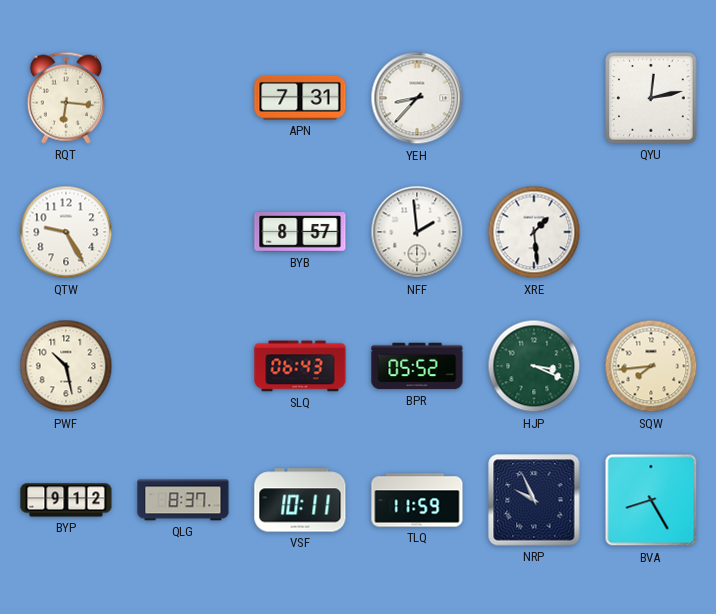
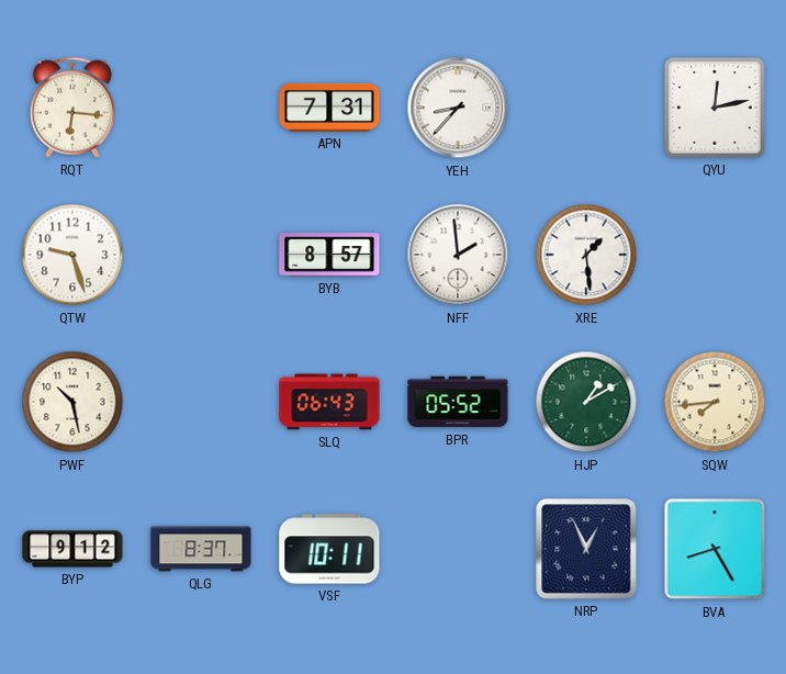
QTW: 9:25 -> 9:27
HJP: 3:19 -> 1:10
TLQ: 11:59 -> none
NRP: 9:56 -> 12:56
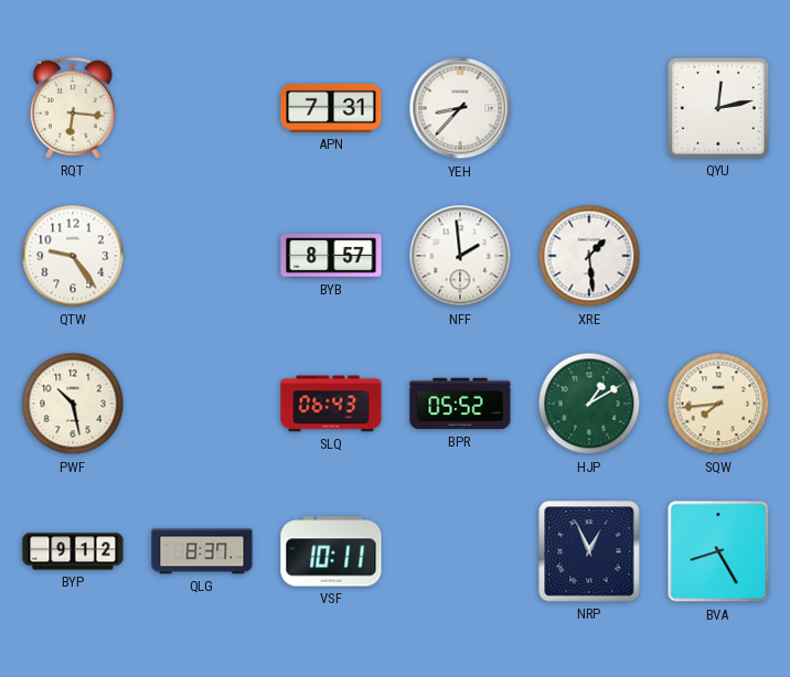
QTW: 9:27 -> 9:24
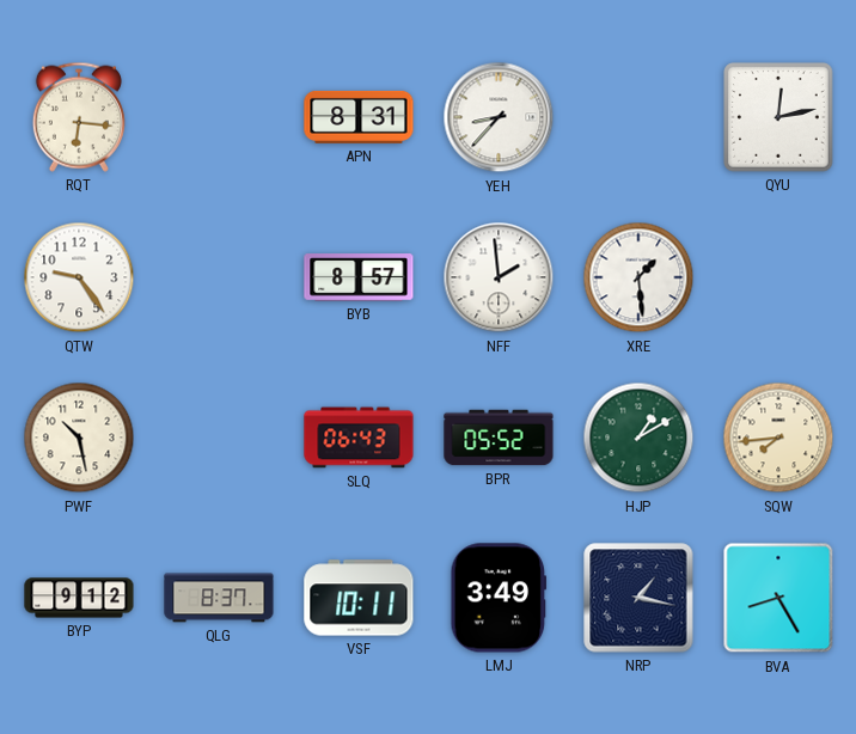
APN: 7:31 -> 8:31
LMJ: none -> 3:49
NRP: 12:56 -> 1:17
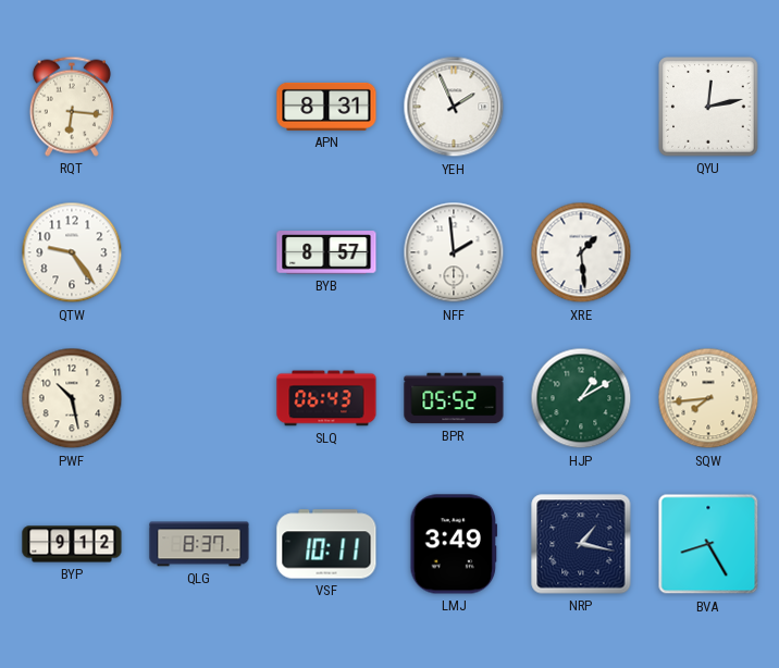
YEH: 8:37 -> 1:56
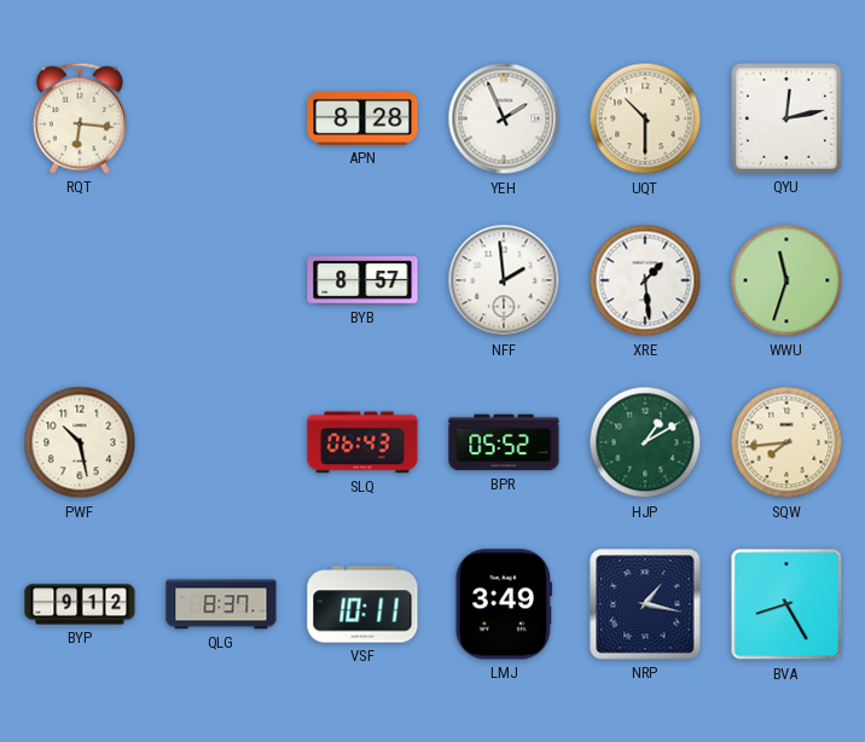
APN: 8:31 -> 8:28
UQT: none -> 10:30
QTW: 9:24 -> none
WWU: none -> 11:33
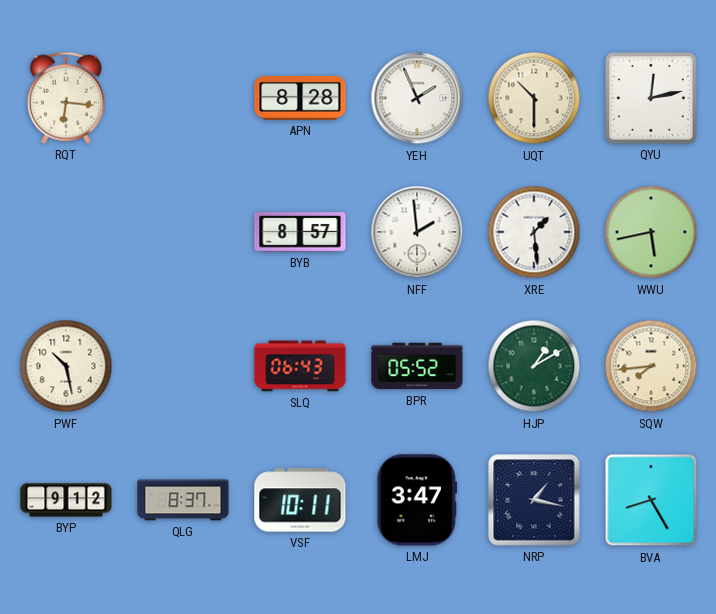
WWU: 11:33 -> 5:43
LMJ: 3:49 -> 3:47
